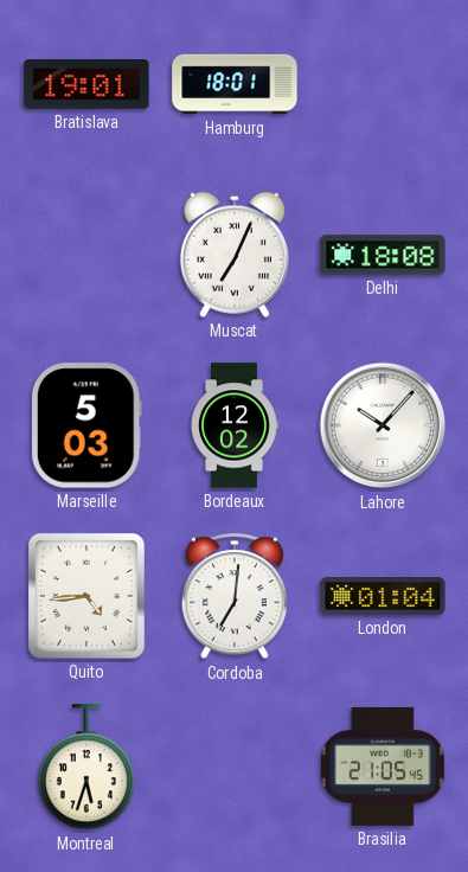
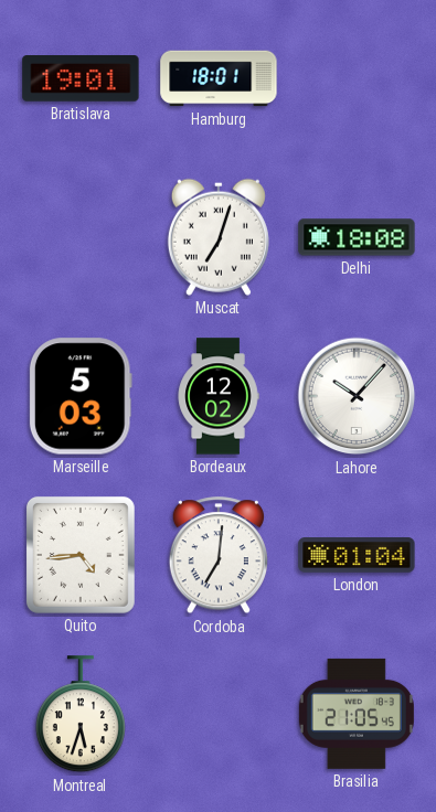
Muscat: 7:04 -> 7:03
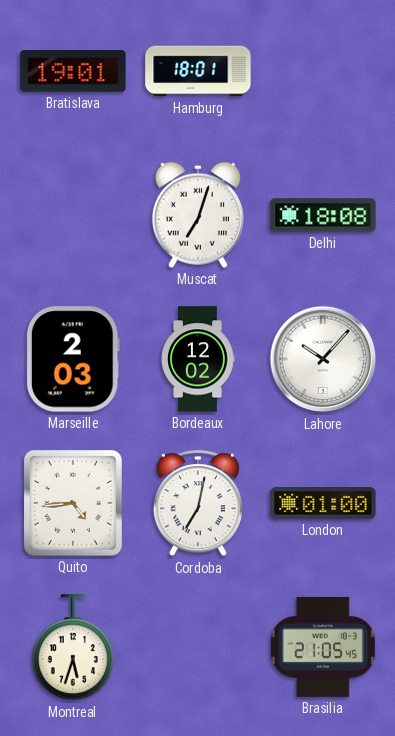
Marseille: 5:03 -> 2:03
Cordoba: 7:01 -> 7:02
London: 01:04 -> 01:00
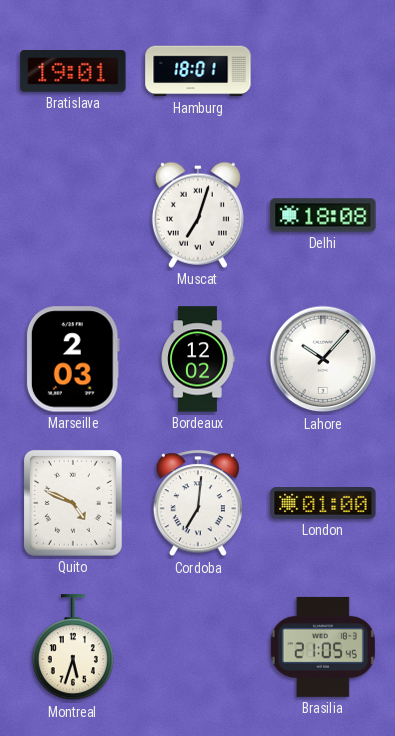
Quito: 4:44 -> 4:49
Cordoba: 7:02 -> 7:01
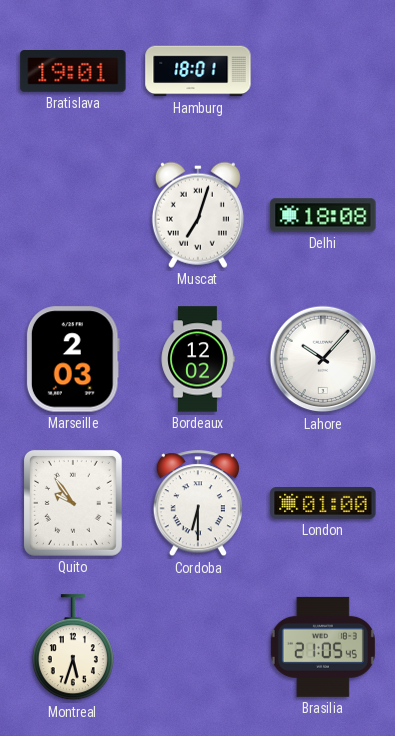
Quito: 4:49 -> 9:54
Cordoba: 7:01 -> 6:30
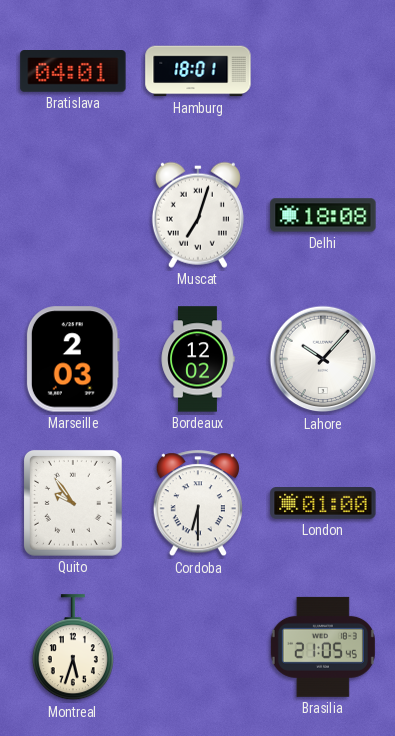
Bratislava: 19:01 -> 04:01
